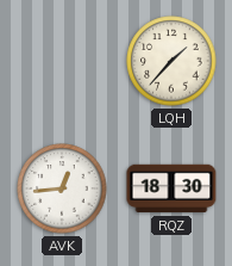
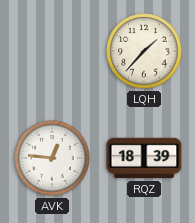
AVK: 12:44 -> 12:46
RQZ: 18:30 -> 18:39
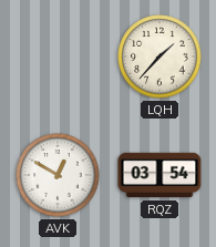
AVK: 12:46 -> 12:50
RQZ: 18:39 -> 03:54
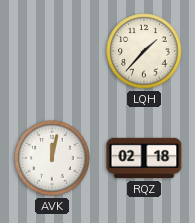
AVK: 12:50 -> 12:02
RQZ: 03:54 -> 02:18
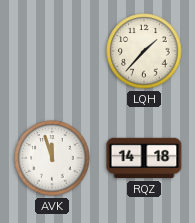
AVK: 12:02 -> 11:57
RQZ: 02:18 -> 14:18
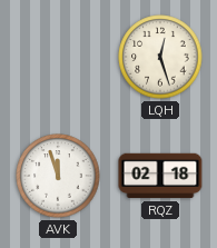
LQH: 1:37 -> 12:27
RQZ: 14:18 -> 02:18
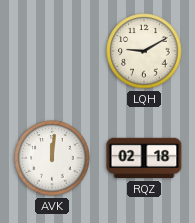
LQH: 12:27 -> 9:10
AVK: 11:57 -> 12:01
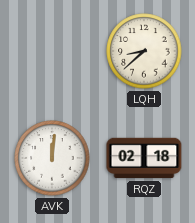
LQH: 9:10 -> 8:38
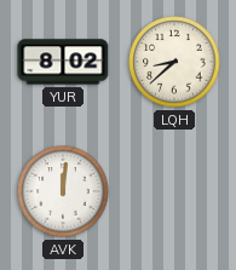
YUR: none -> 8:02
RQZ: 02:18 -> none
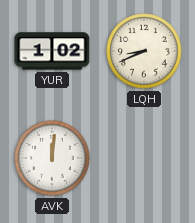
YUR: 8:02 -> 1:02
LQH: 8:38 -> 8:41
